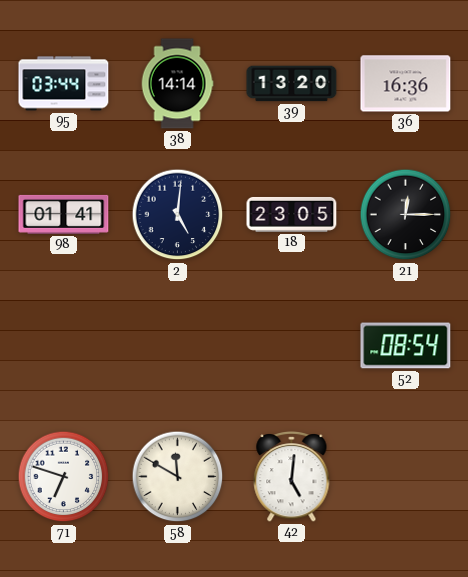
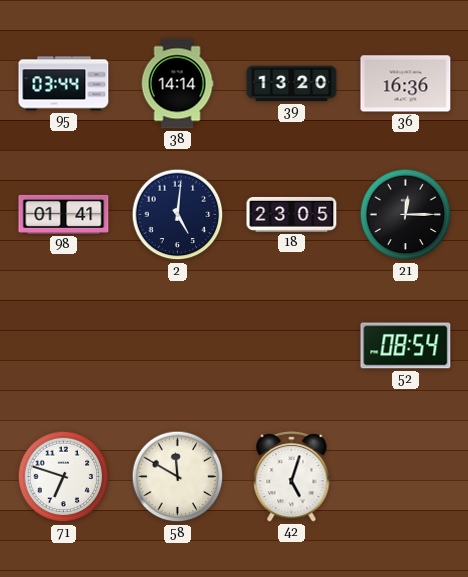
42: 5:01 -> 5:03
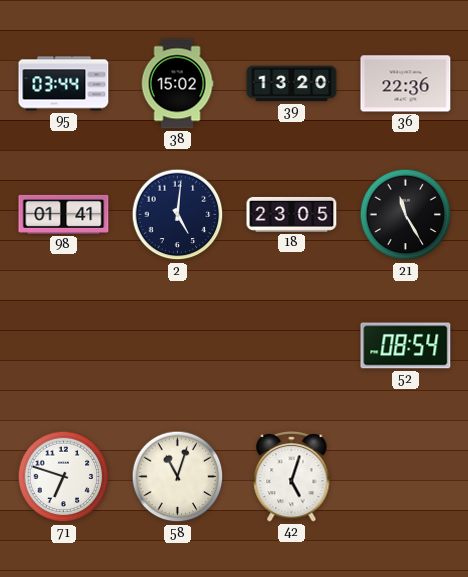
38: 14:14 -> 15:02
36: 16:36 -> 22:36
21: 12:15 -> 11:25
58: 11:50 -> 11:03
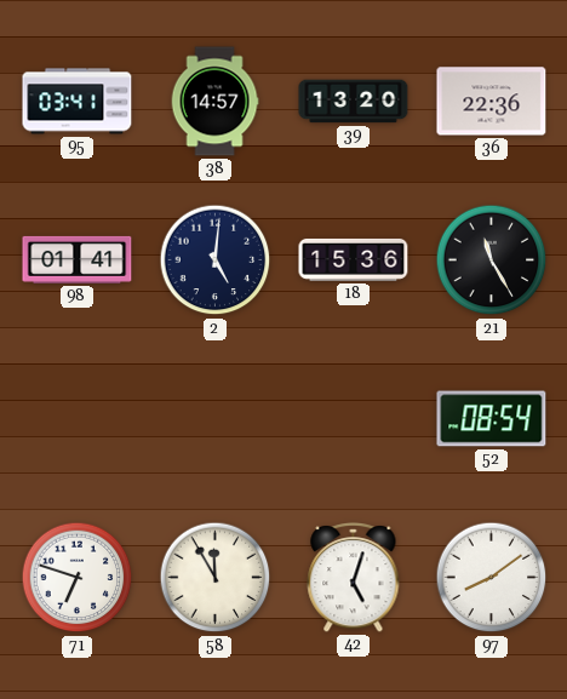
95: 03:44 -> 03:41
38: 15:02 -> 14:57
18: 23:05 -> 15:36
58: 11:03 -> 11:55
97: none -> 8:09
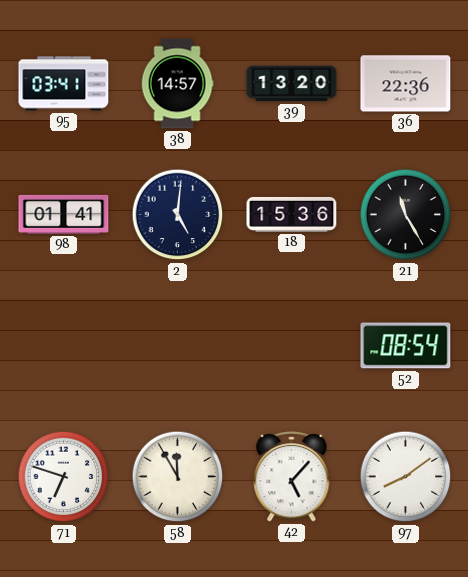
42: 5:03 -> 5:07
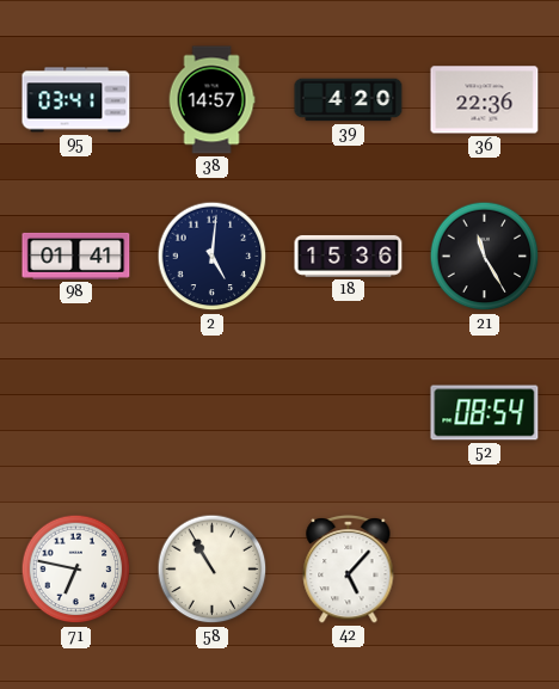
39: 13:20 -> 4:20
71: 6:48 -> 6:47
58: 11:55 -> 10:55
97: 8:09 -> none
